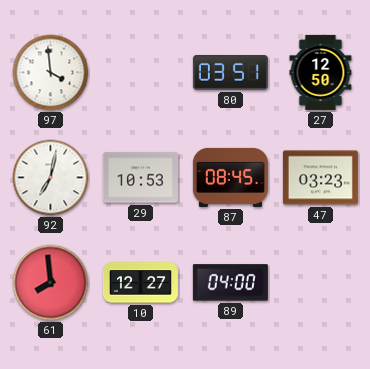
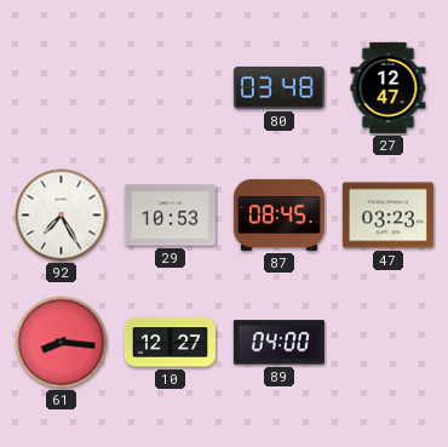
97: 3:59 -> none
80: 03:51 -> 03:48
27: 12:50 -> 12:47
92: 7:02 -> 7:25
61: 7:59 -> 8:16
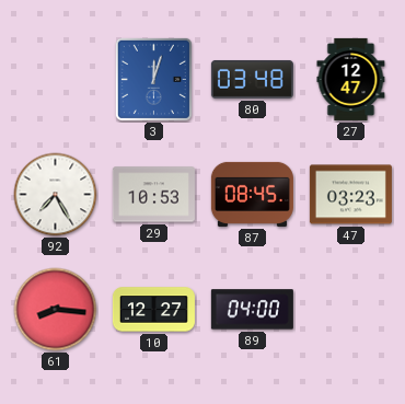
3: none -> 12:03
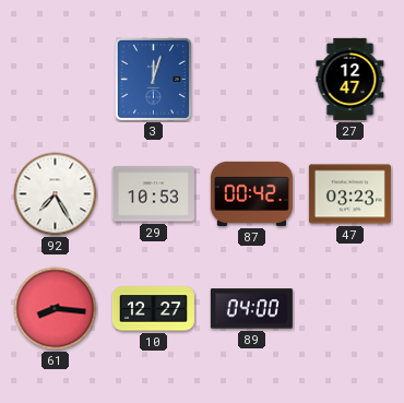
80: 03:48 -> none
87: 08:45 -> 00:42
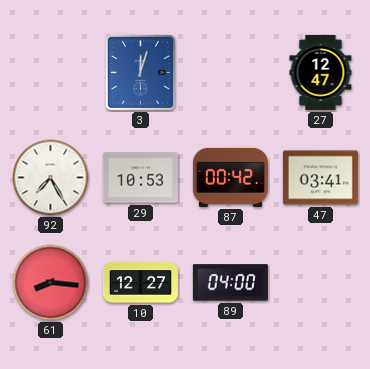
47: 03:23 -> 03:41
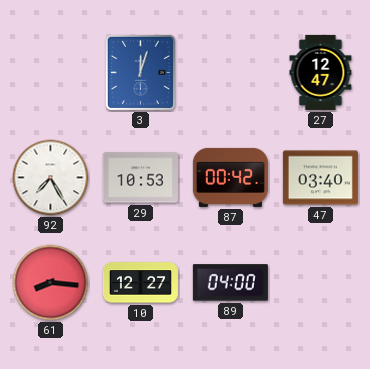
47: 03:41 -> 03:40
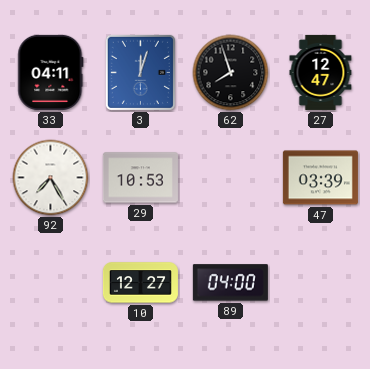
33: none -> 04:11
62: none -> 7:57
87: 00:42 -> none
47: 03:40 -> 03:39
61: 8:16 -> none
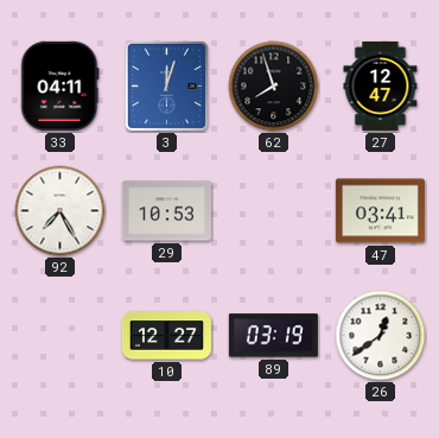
47: 03:39 -> 03:41
89: 04:00 -> 03:19
26: none -> 12:39
